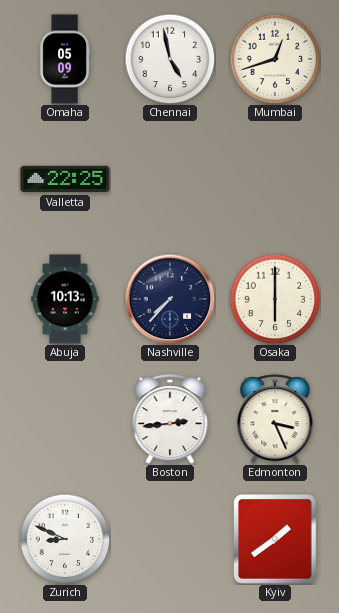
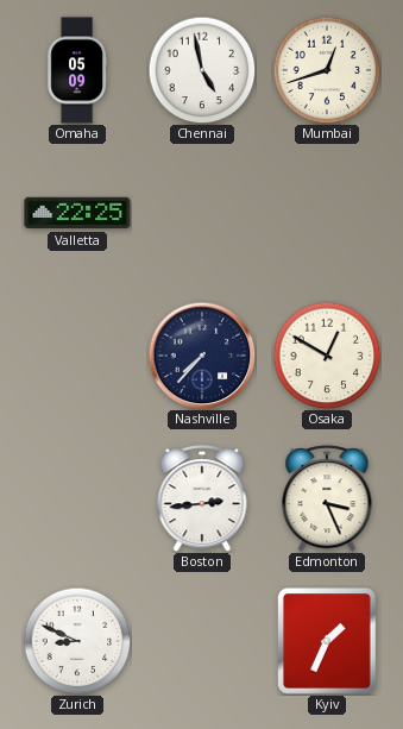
Abuja: 10:13 -> none
Osaka: 6:00 -> 12:50
Kyiv: 1:39 -> 1:34
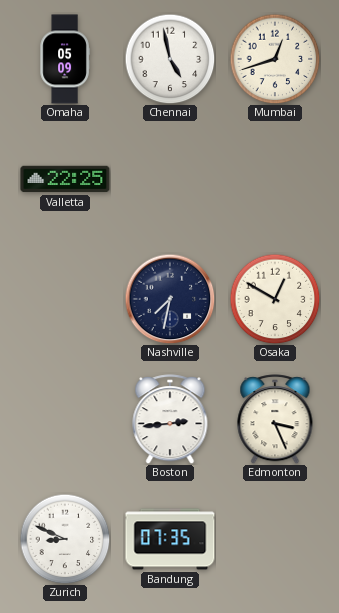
Nashville: 7:37 -> 7:32
Bandung: none -> 07:35
Kyiv: 1:34 -> none
